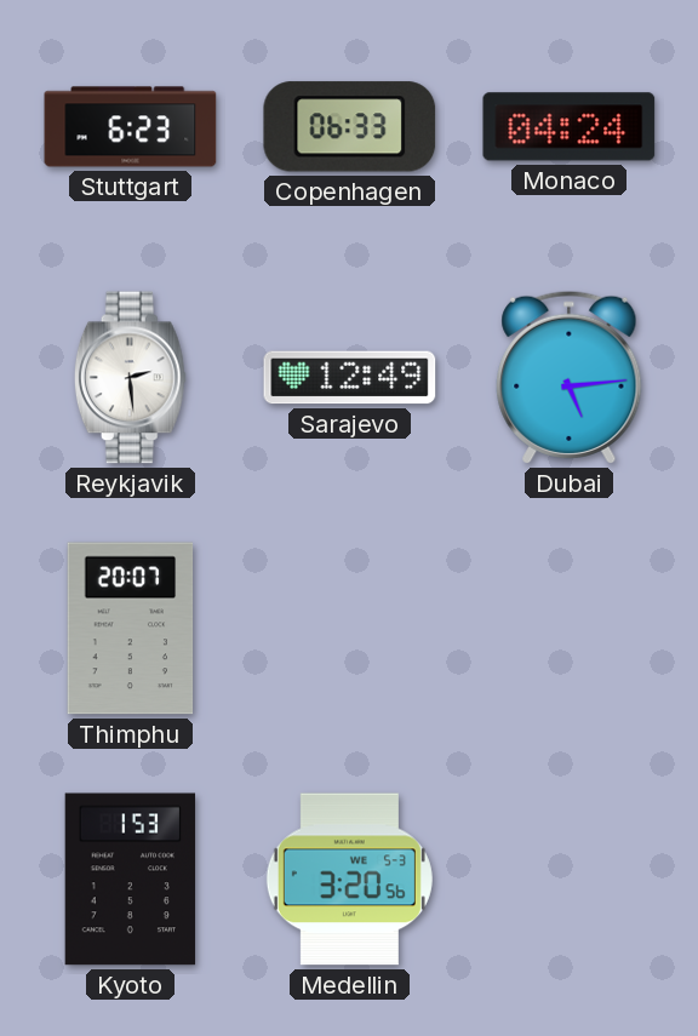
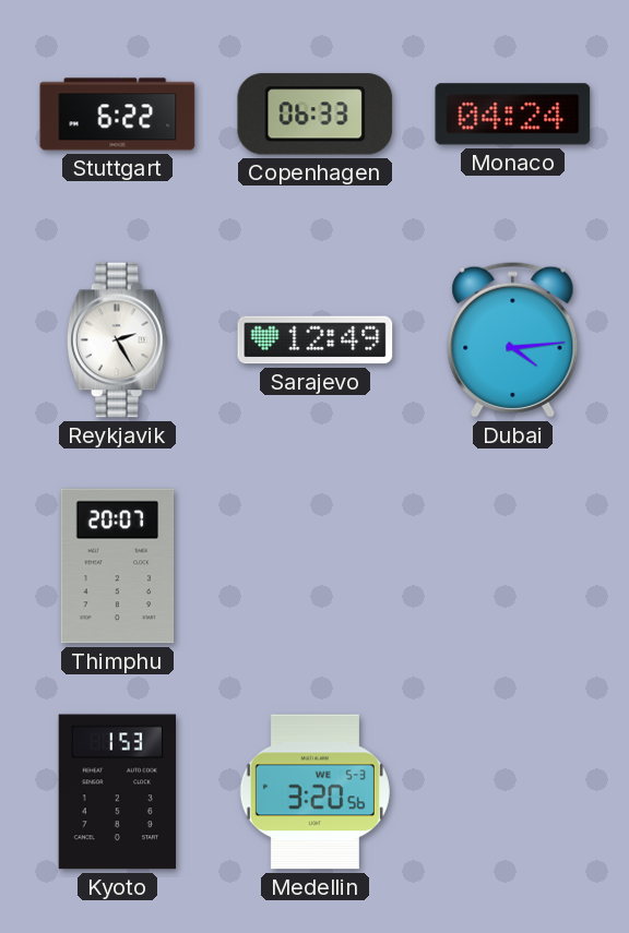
Stuttgart: 6:23 -> 6:22
Reykjavik: 2:29 -> 2:25
Dubai: 5:14 -> 4:14
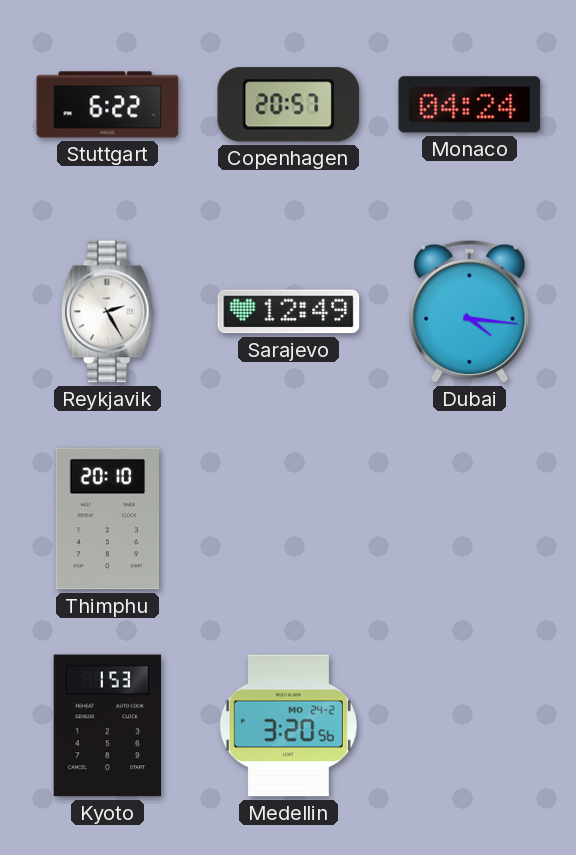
Copenhagen: 06:33 -> 20:57
Dubai: 4:14 -> 4:16
Thimphu: 20:07 -> 20:10
Medellin date: WE 5-3 -> MO 24-2
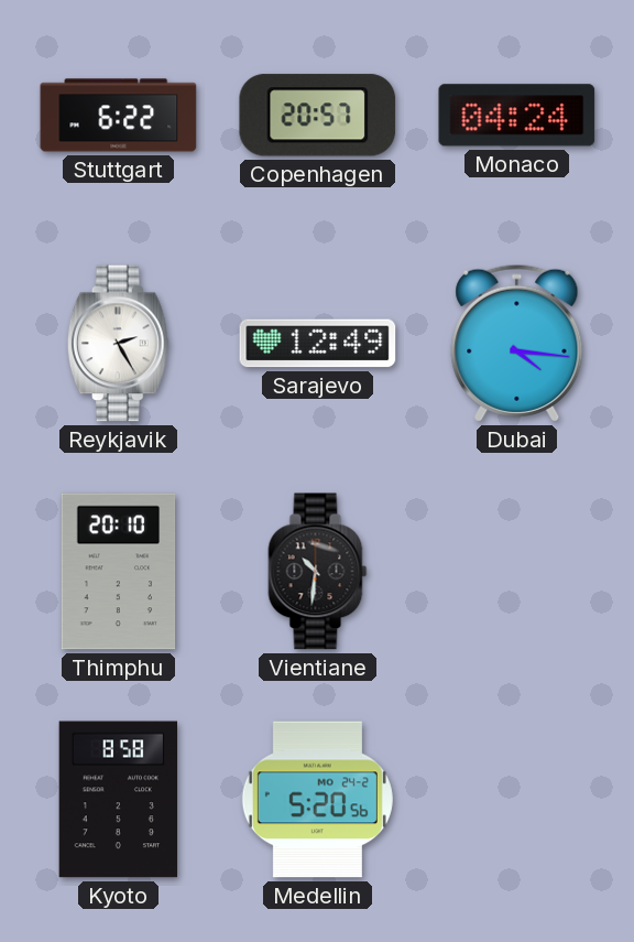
Vientiane: none -> 10:31
Kyoto: 1:53 -> 8:58
Medellin: 3:20 -> 5:20
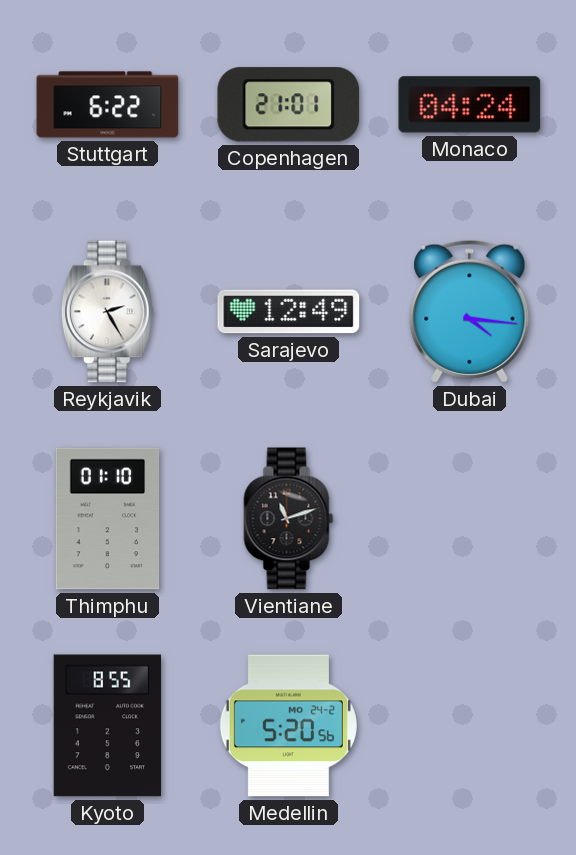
Copenhagen: 20:57 -> 21:01
Thimphu: 20:10 -> 01:10
Vientiane: 10:31 -> 11:12
Kyoto: 8:58 -> 8:55
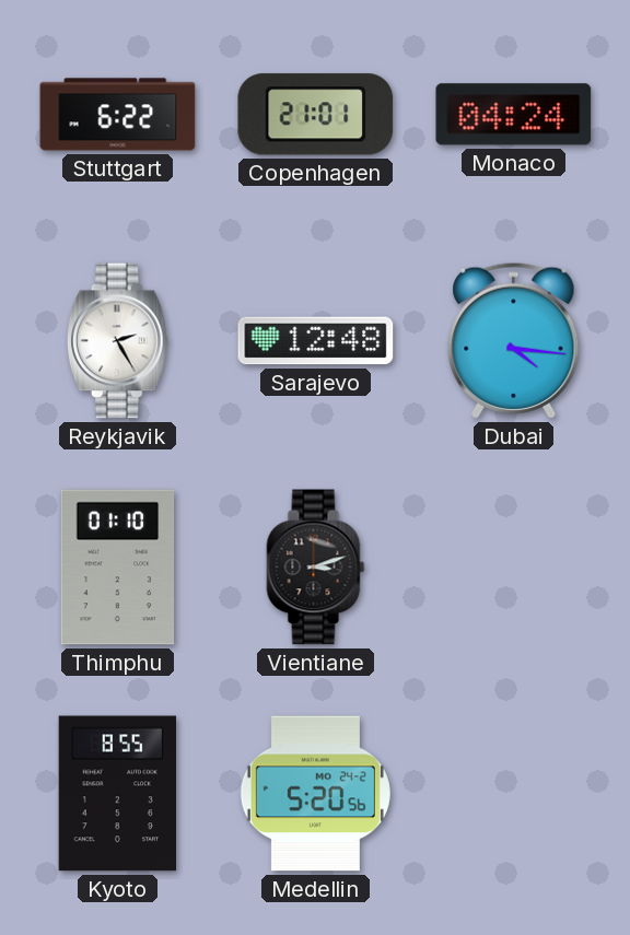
Sarajevo: 12:49 -> 12:48
Vientiane: 11:12 -> 3:12
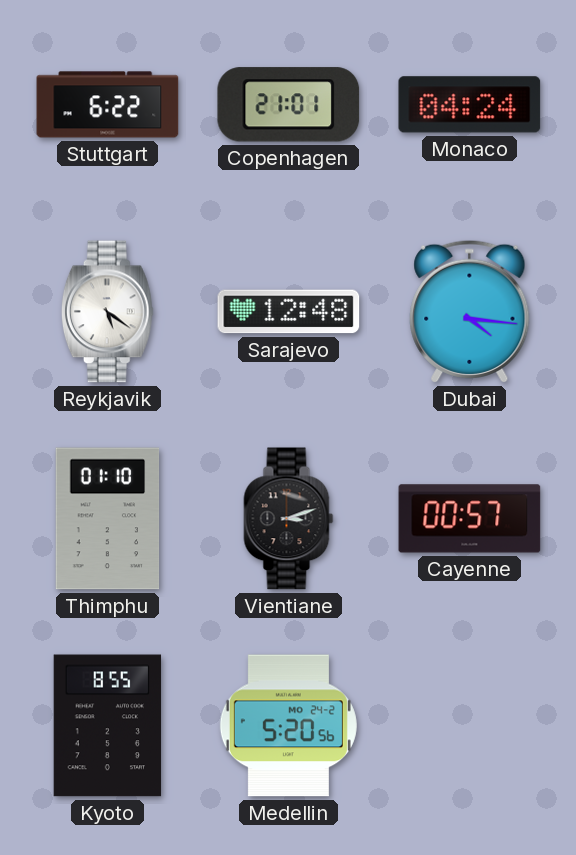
Reykjavik: 2:25 -> 5:21
Cayenne: none -> 00:57
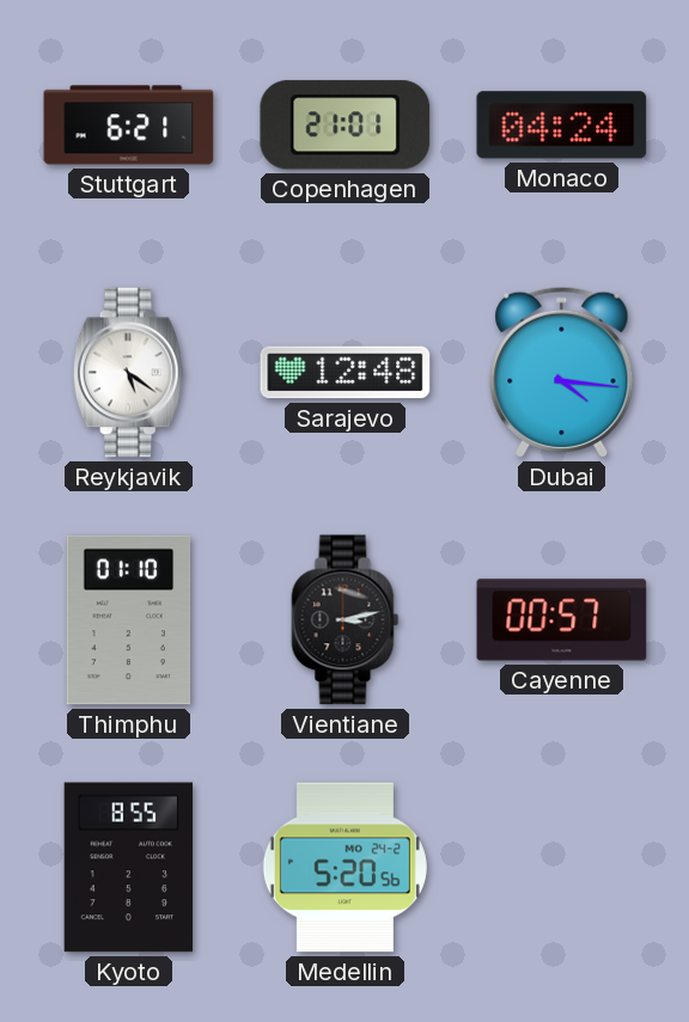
Stuttgart: 6:22 -> 6:21
Vientiane: 3:12 -> 3:13
